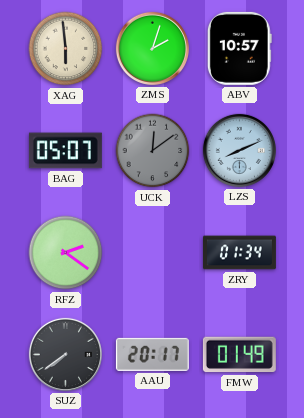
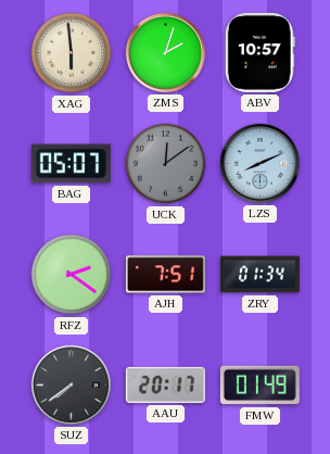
AJH: none -> 7:51
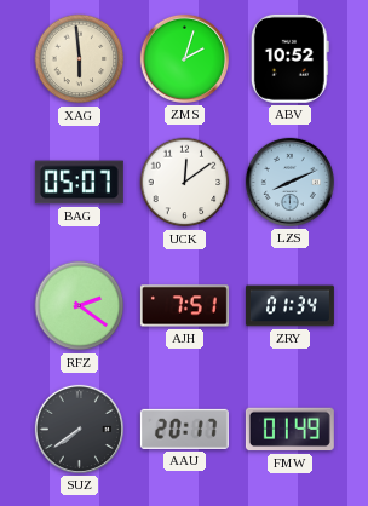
ABV: 10:57 -> 10:52
UCK dial: grey -> white
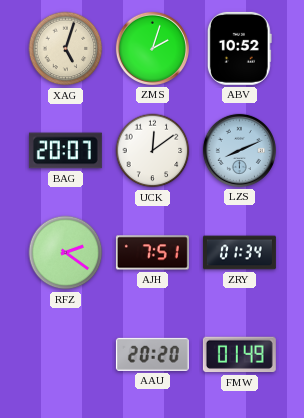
XAG: 5:59 -> 5:03
BAG: 05:07 -> 20:07
SUZ: 7:39 -> none
AAU: 20:17 -> 20:20
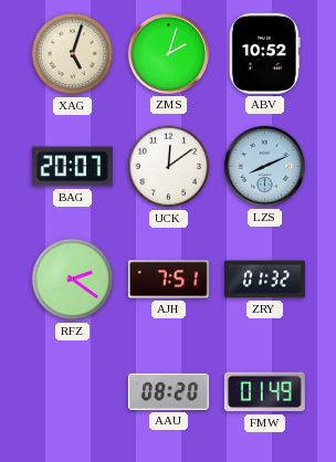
ZRY: 01:34 -> 01:32
AAU: 20:20 -> 08:20
